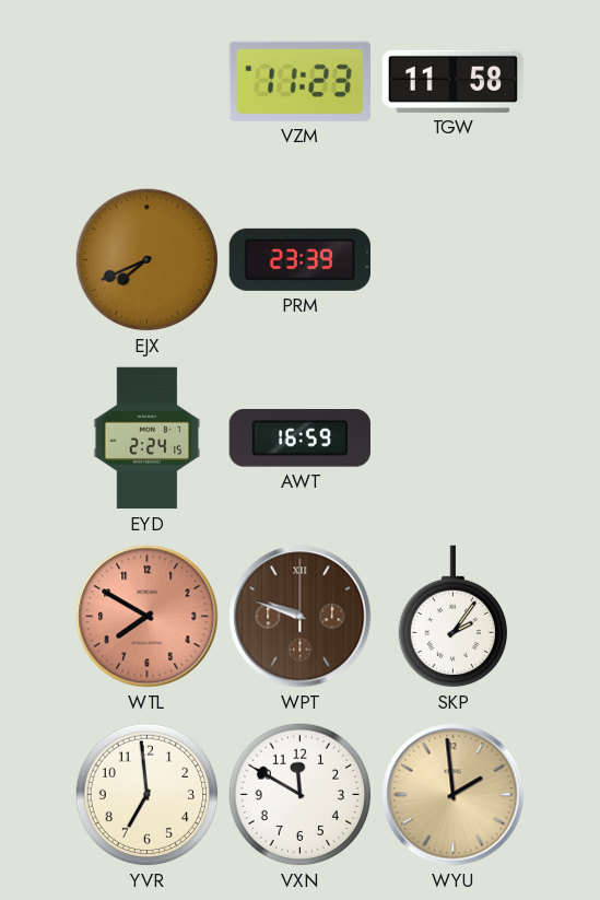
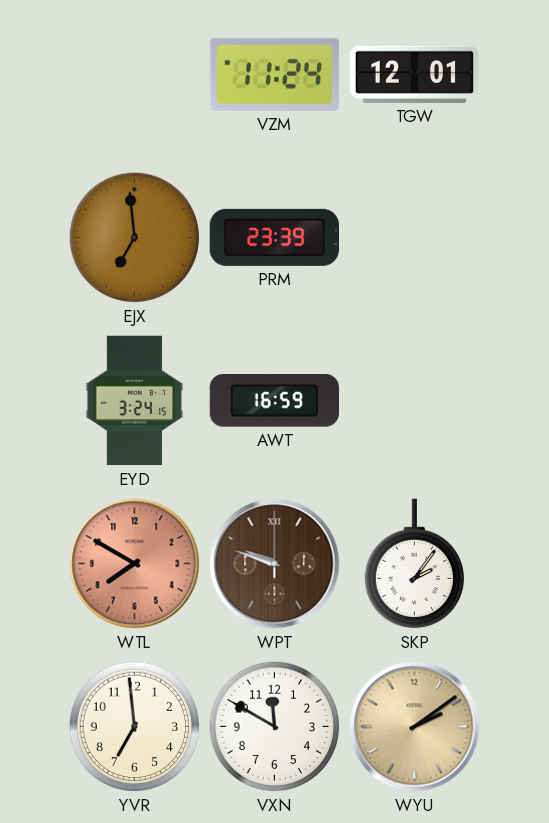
VZM: 11:23 -> 11:24
TGW: 11:58 -> 12:01
EJX: 7:41 -> 6:59
EYD: 2:24 -> 3:24
WYU: 1:59 -> 2:09
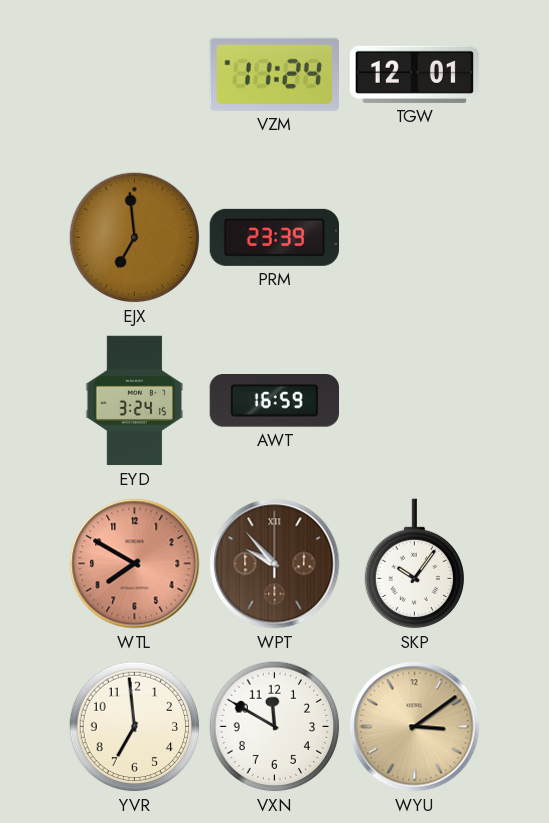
WPT: 9:48 -> 9:53
SKP: 2:06 -> 10:06
WYU: 2:09 -> 3:09
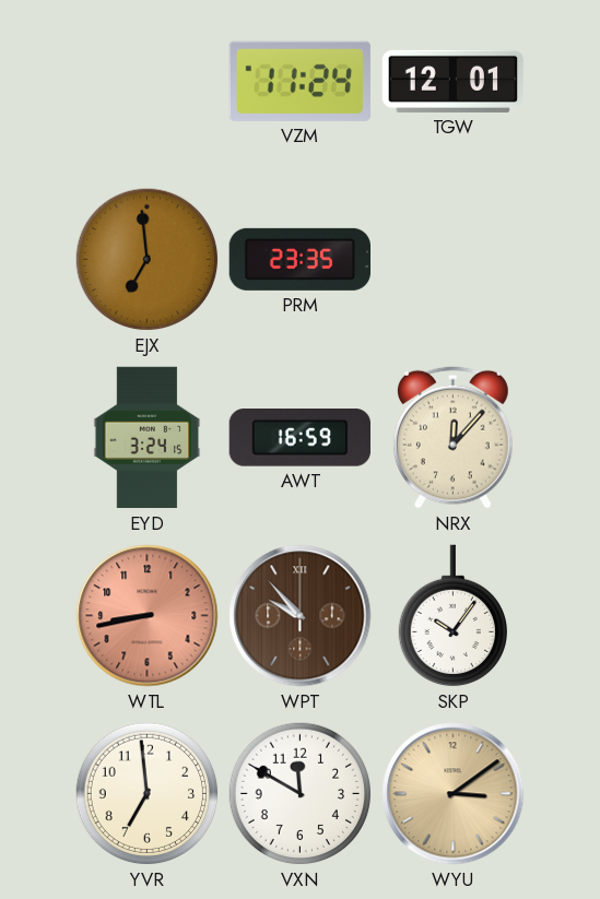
PRM: 23:39 -> 23:35
NRX: none -> 12:07
WTL: 7:50 -> 8:43
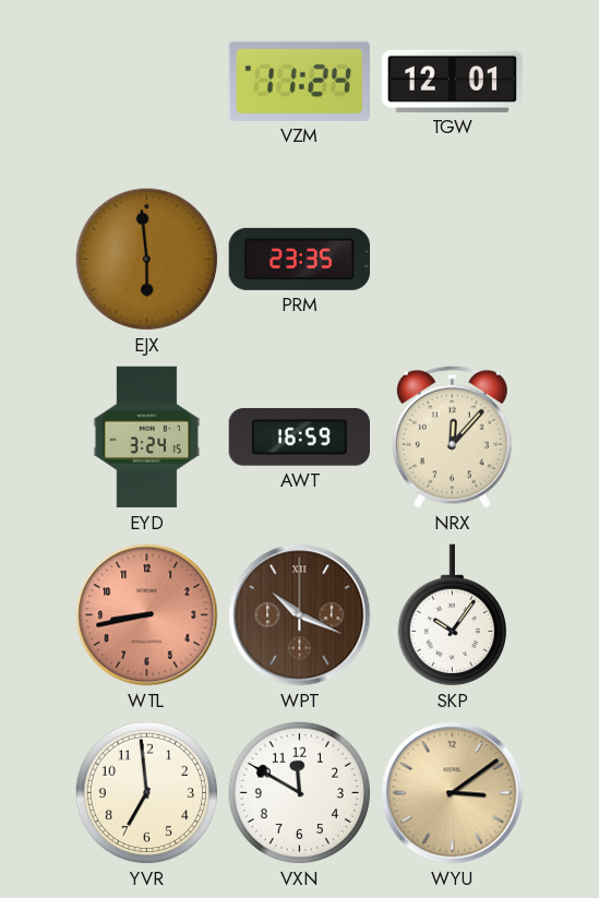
EJX: 6:59 -> 5:59
WPT: 9:53 -> 10:19
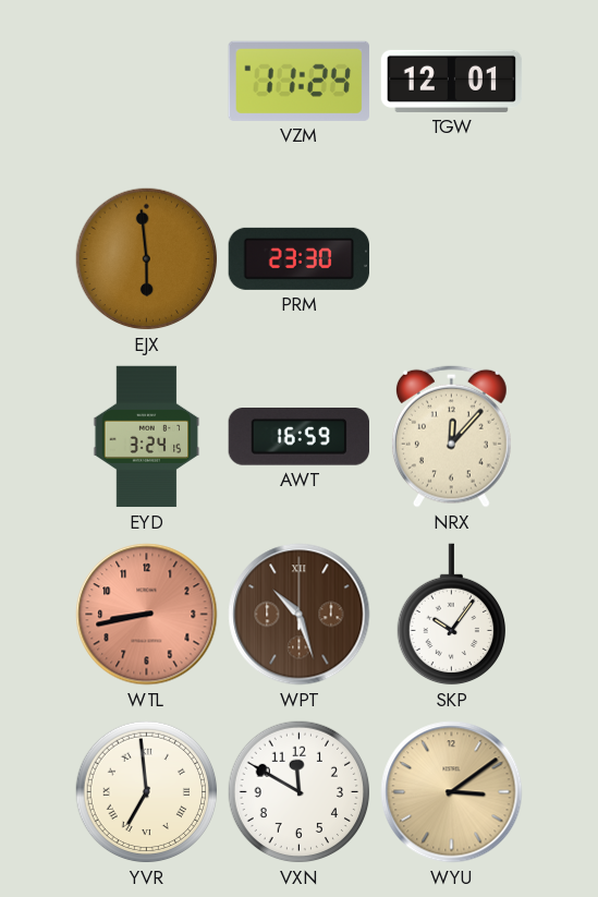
PRM: 23:35 -> 23:30
WPT: 10:19 -> 10:27
YVR numerals: Arabic -> Roman
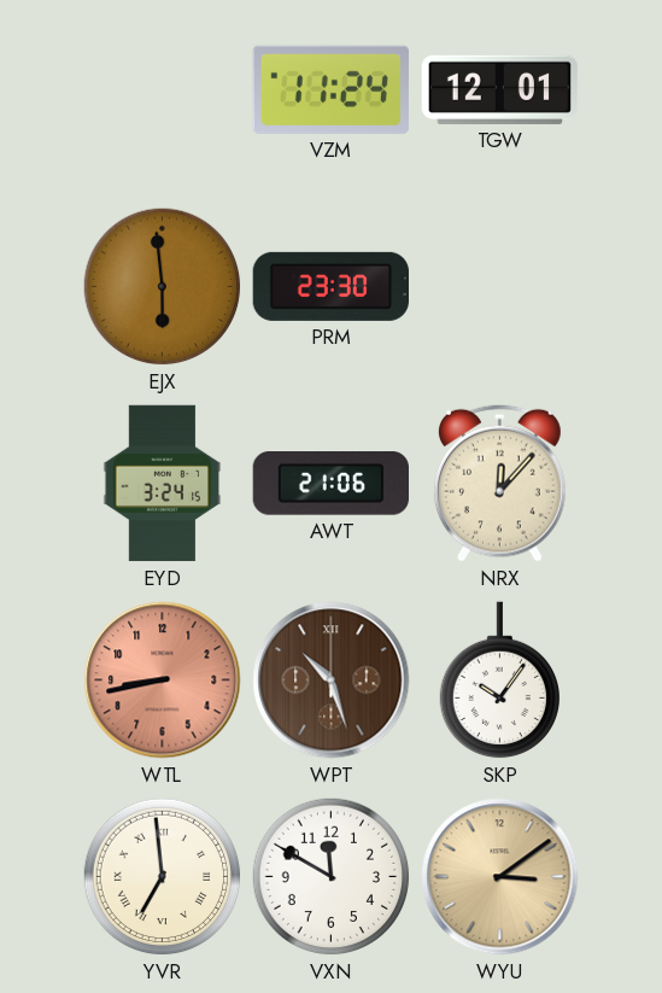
AWT: 16:59 -> 21:06
